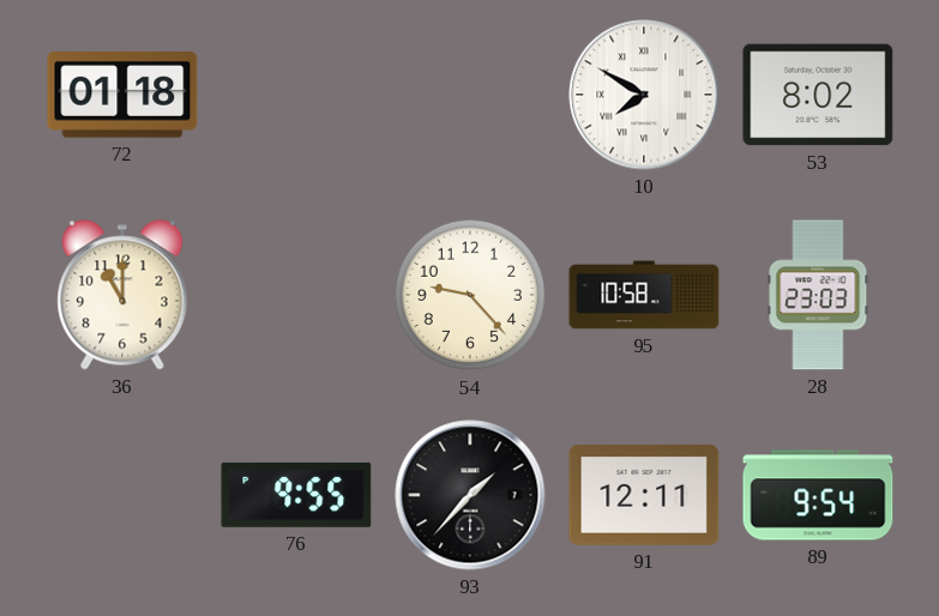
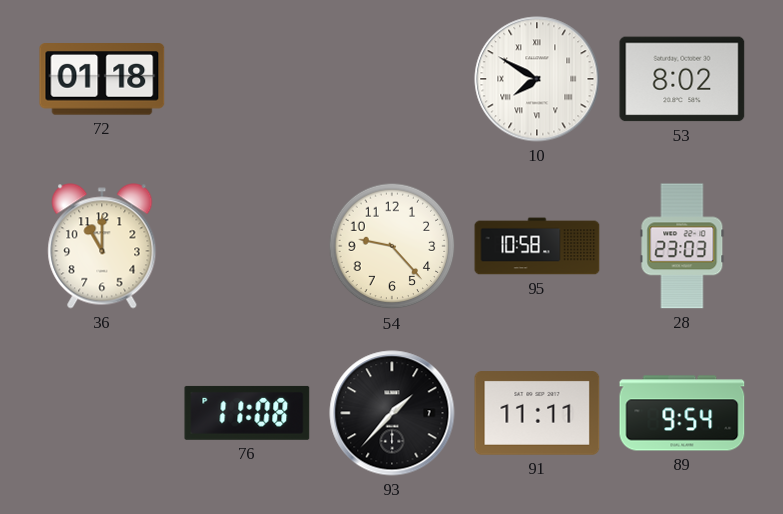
76: 9:55 -> 11:08
91: 12:11 -> 11:11
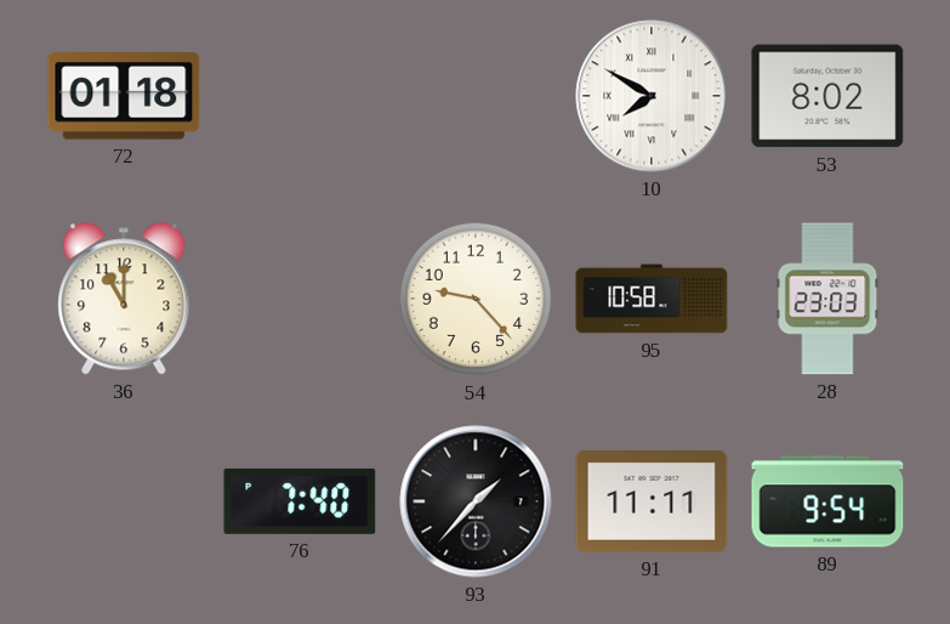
76: 11:08 -> 7:40
